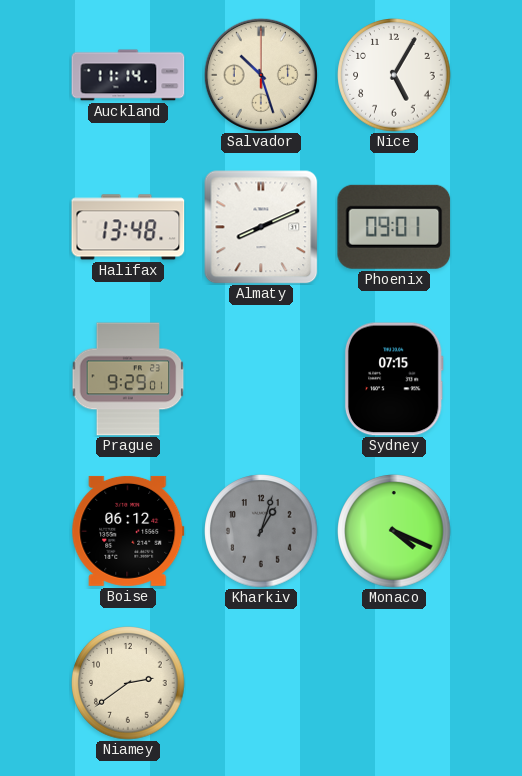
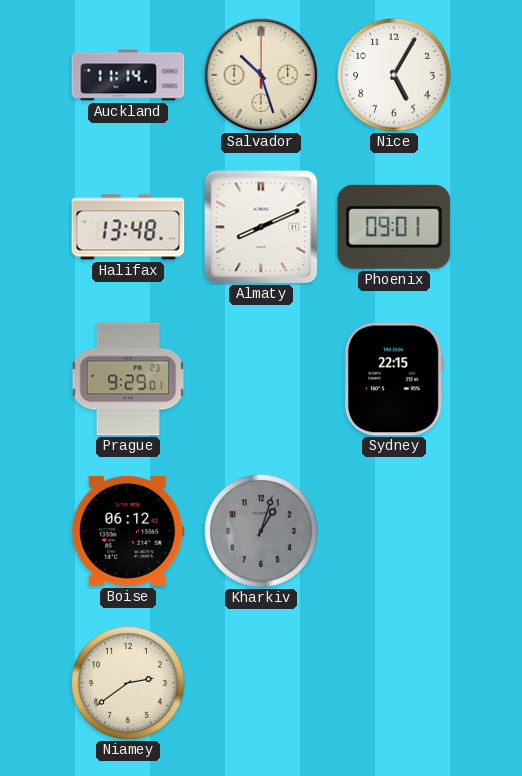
Sydney: 07:15 -> 22:15
Monaco: 4:19 -> none
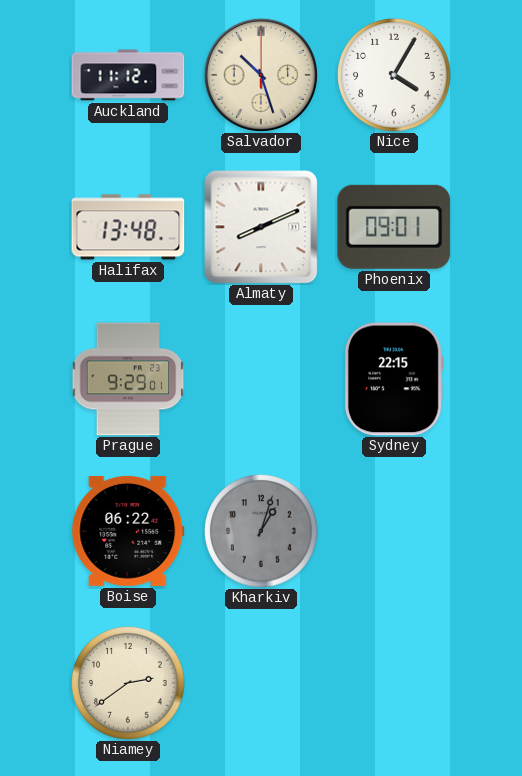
Auckland: 11:14 -> 11:12
Nice: 5:05 -> 4:05
Boise: 06:12 -> 06:22
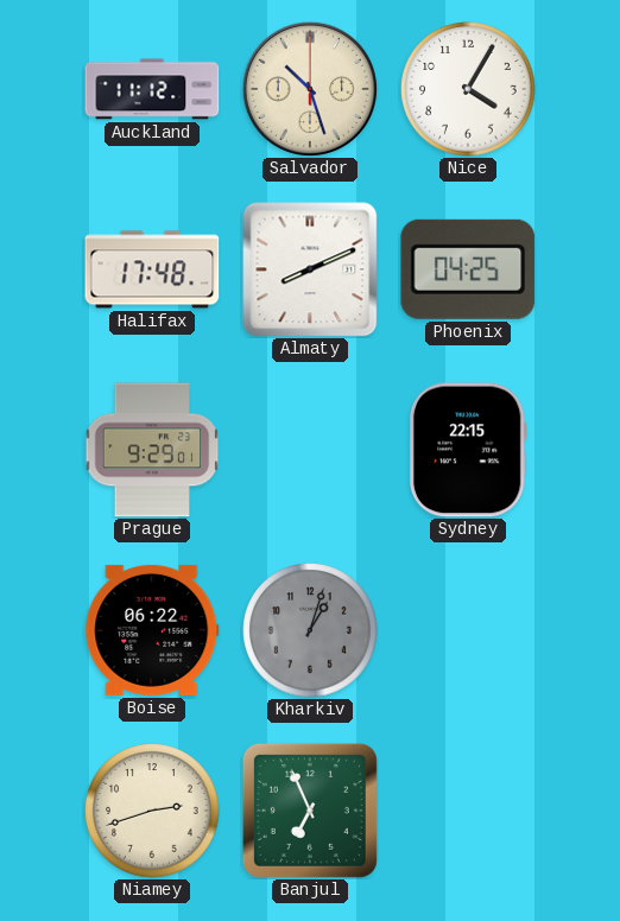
Halifax: 13:48 -> 17:48
Phoenix: 09:01 -> 04:25
Niamey: 2:39 -> 2:42
Banjul: none -> 6:56
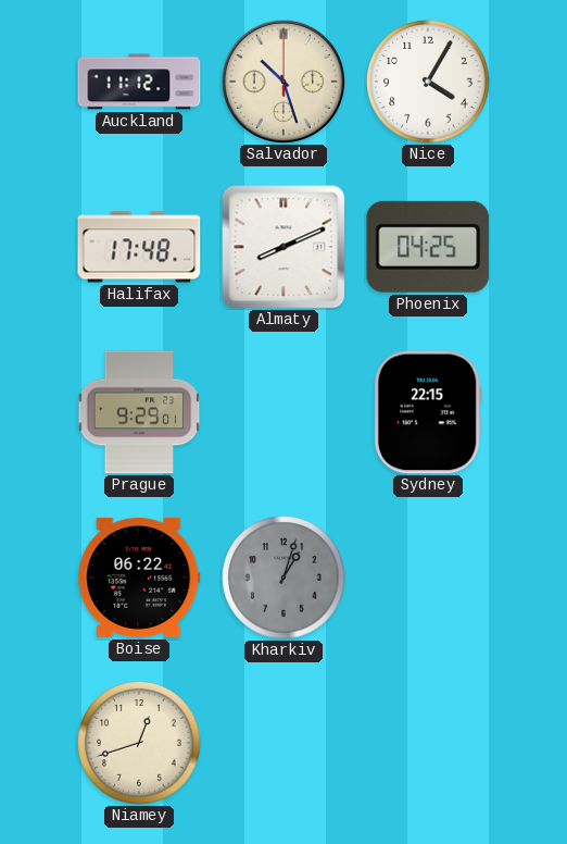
Niamey: 2:42 -> 12:42
Banjul: 6:56 -> none
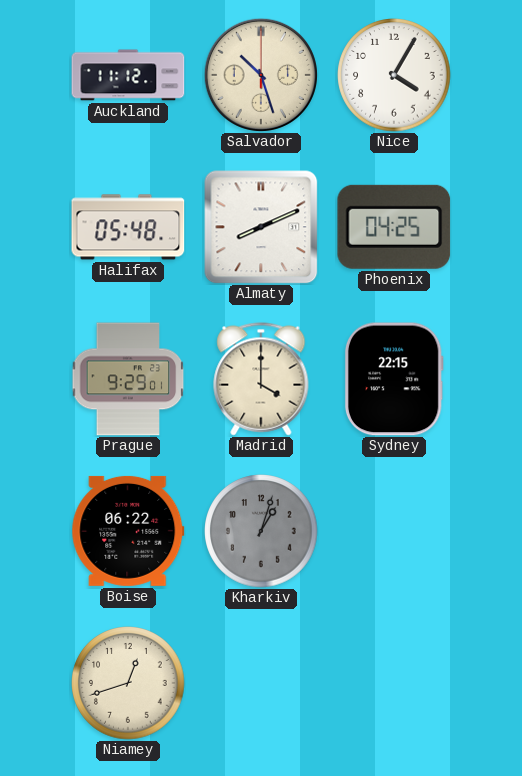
Halifax: 17:48 -> 05:48
Madrid: none -> 4:00
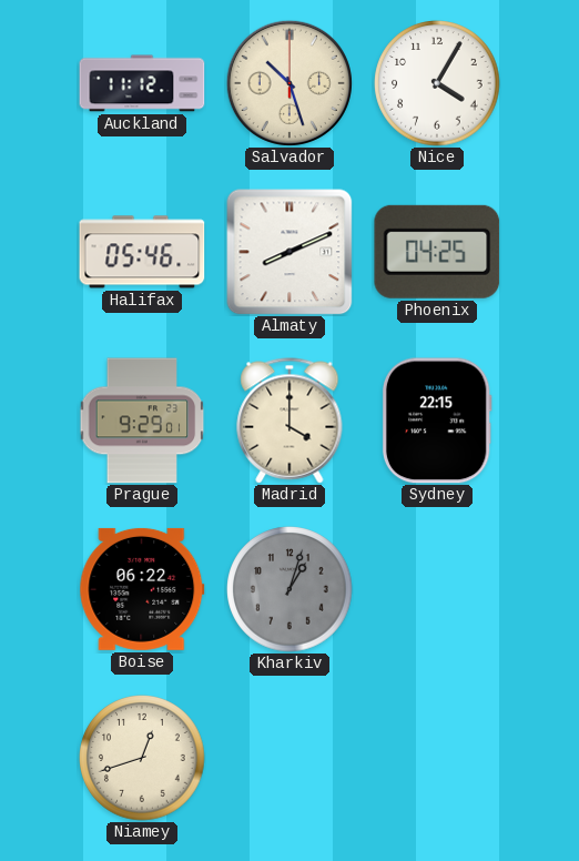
Halifax: 05:48 -> 05:46
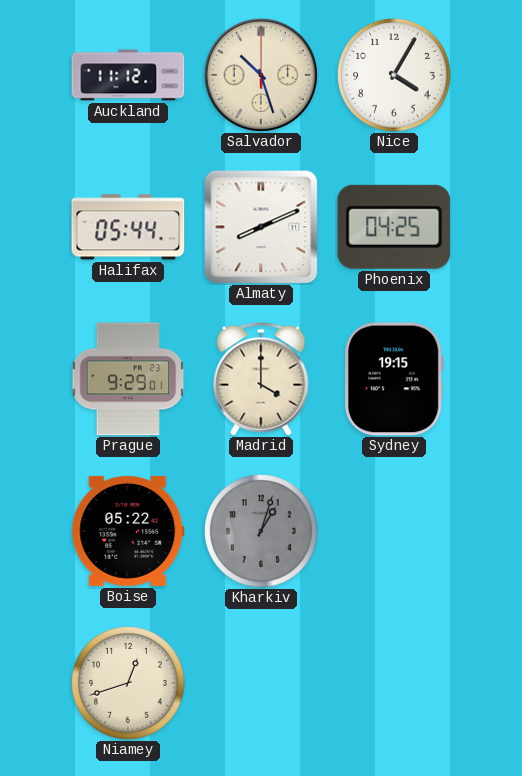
Halifax: 05:46 -> 05:44
Sydney: 22:15 -> 19:15
Boise: 06:22 -> 05:22
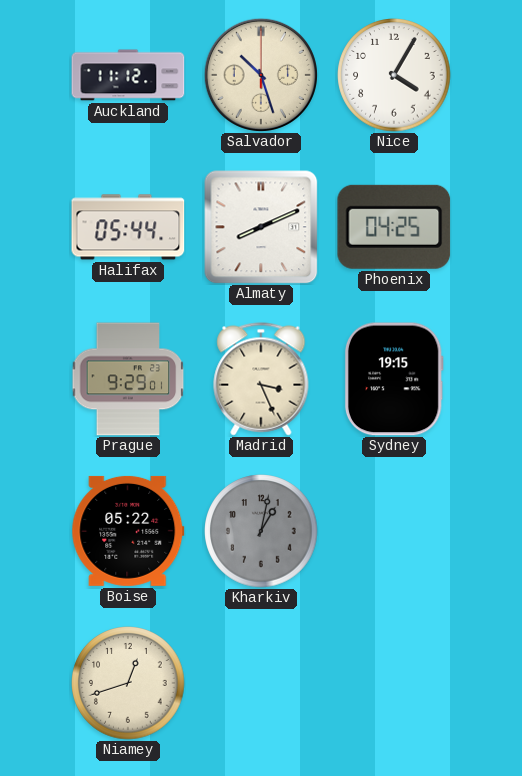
Madrid: 4:00 -> 3:26
Kharkiv: 1:03 -> 1:02
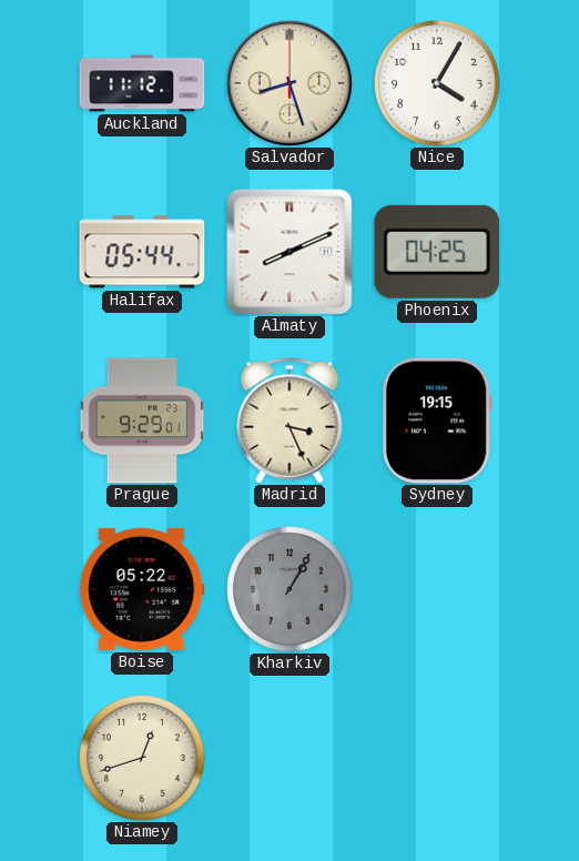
Salvador: 10:27 -> 8:27
Kharkiv: 1:02 -> 1:05
